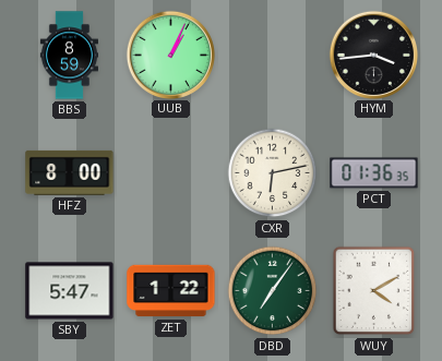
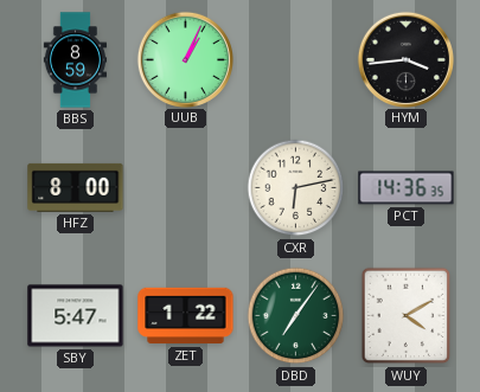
PCT: 01:36 -> 14:36
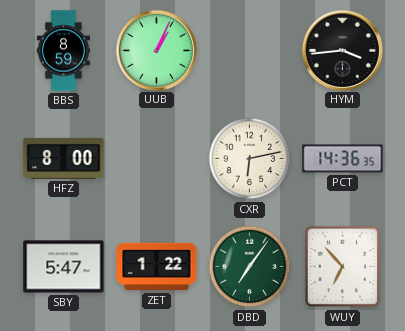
WUY: 4:10 -> 6:53
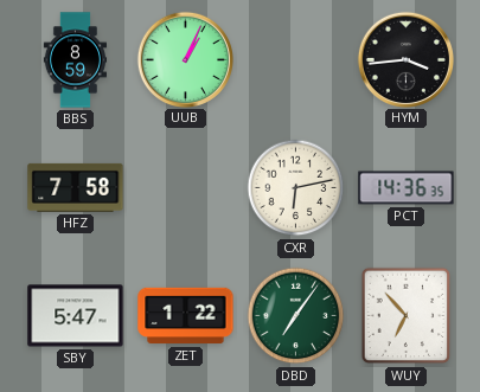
HFZ: 8:00 -> 7:58
